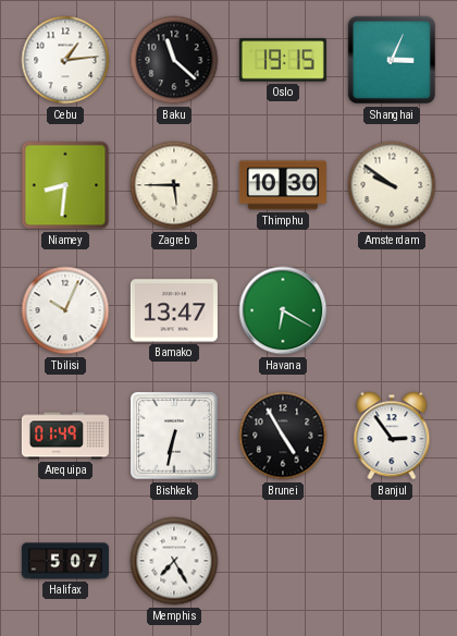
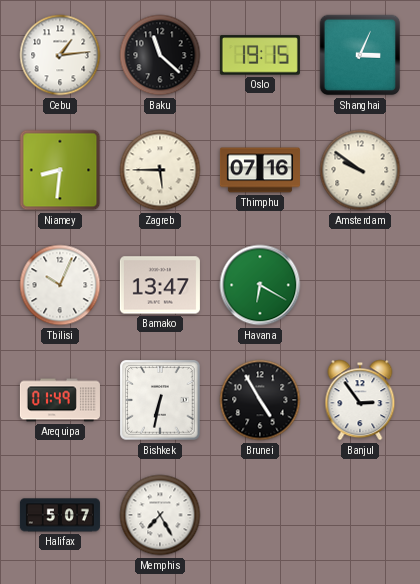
Thimphu: 10:30 -> 07:16
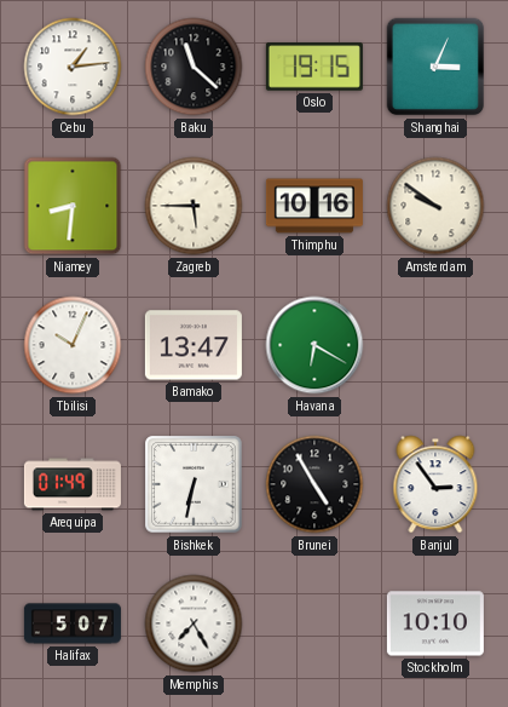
Thimphu: 07:16 -> 10:16
Stockholm: none -> 10:10
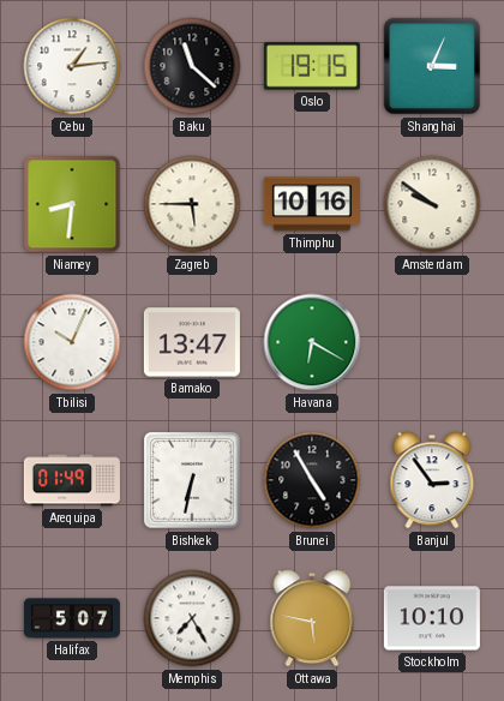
Ottawa: none -> 5:47
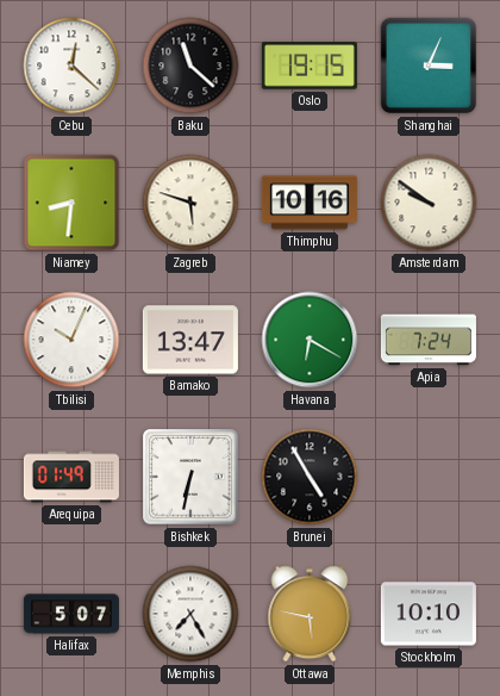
Cebu: 1:14 -> 12:22
Zagreb: 5:45 -> 5:48
Apia: none -> 7:24
Banjul: 2:54 -> none
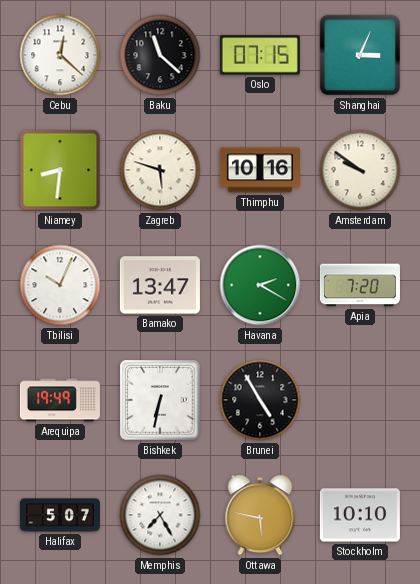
Oslo: 19:15 -> 07:15
Havana: 6:20 -> 2:20
Apia: 7:24 -> 7:20
Arequipa: 01:49 -> 19:49
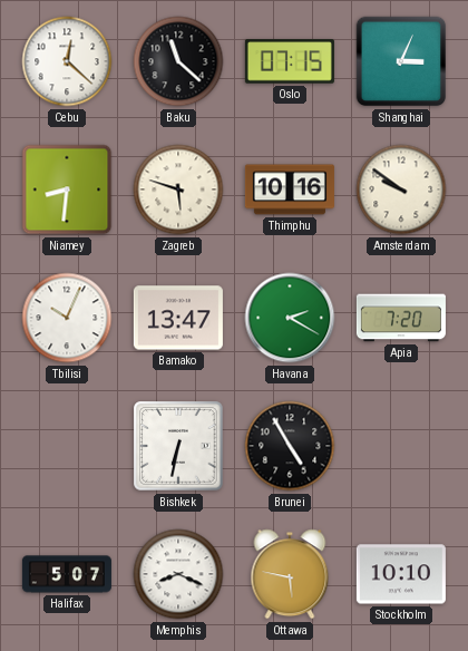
Arequipa: 19:49 -> none
Memphis: 7:25 -> 8:19
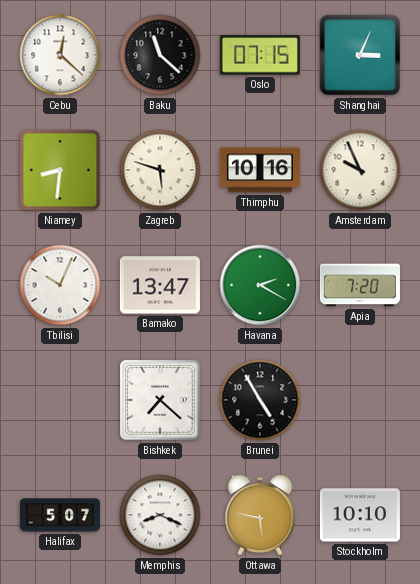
Amsterdam: 9:51 -> 9:56
Bishkek: 6:32 -> 7:22
